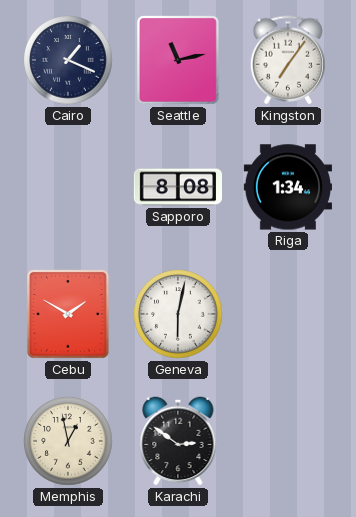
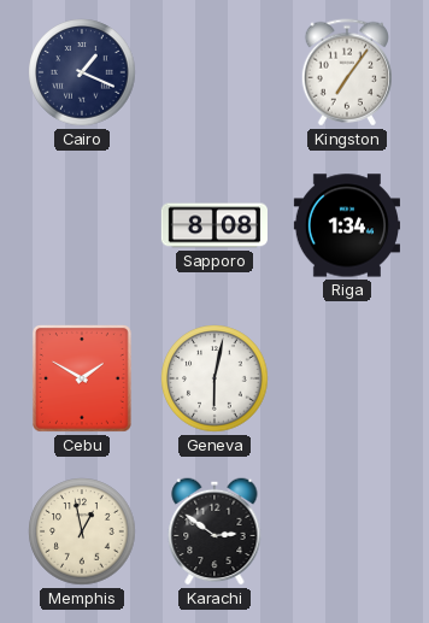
Seattle: 11:13 -> none
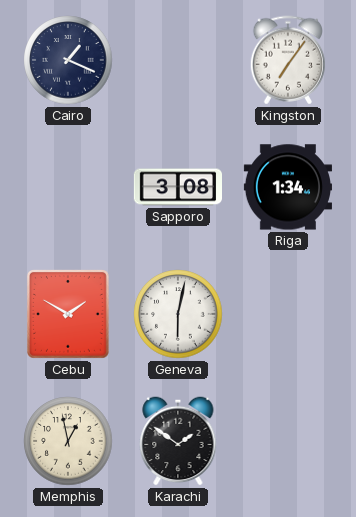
Sapporo: 8:08 -> 3:08
Karachi: 2:51 -> 1:51
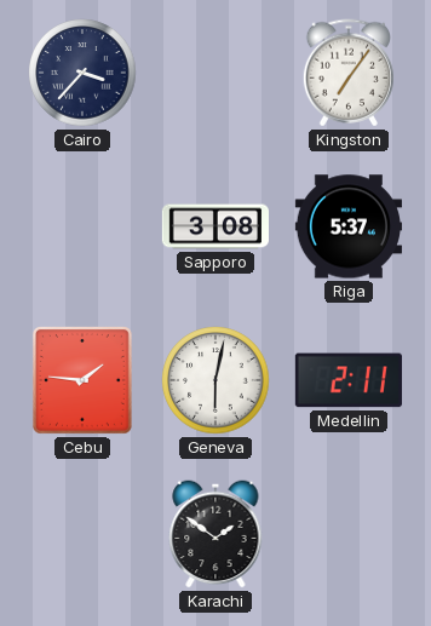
Cairo: 1:19 -> 3:37
Riga: 1:34 -> 5:37
Cebu: 1:50 -> 1:46
Medellin: none -> 2:11
Memphis: 12:58 -> none
